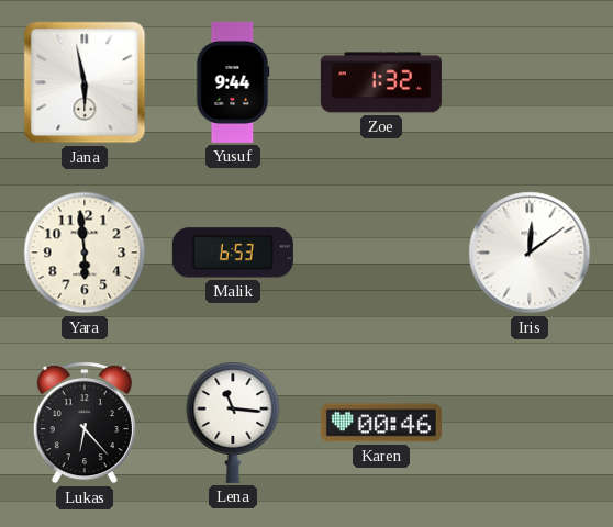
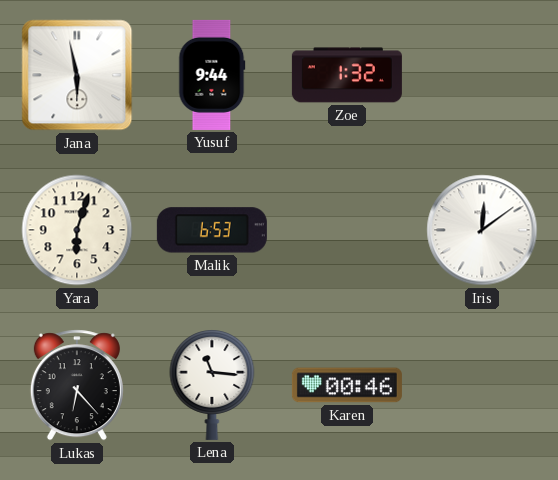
Yara: 5:59 -> 6:03
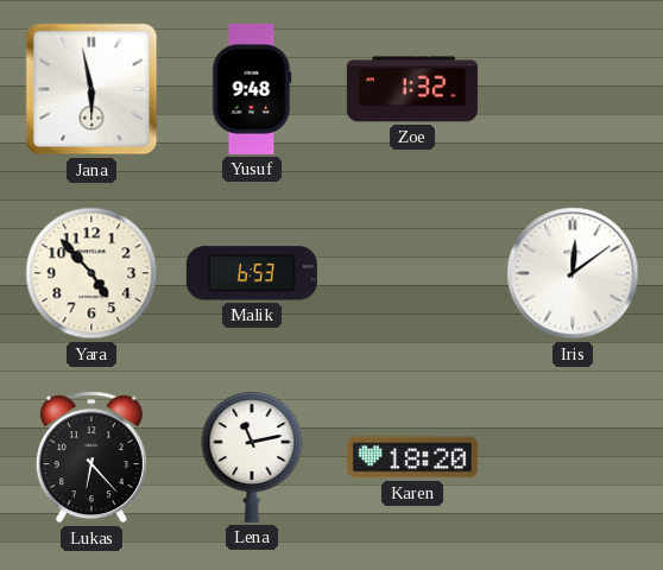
Yusuf: 9:44 -> 9:48
Yara: 6:03 -> 4:53
Lena: 11:16 -> 11:13
Karen: 00:46 -> 18:20
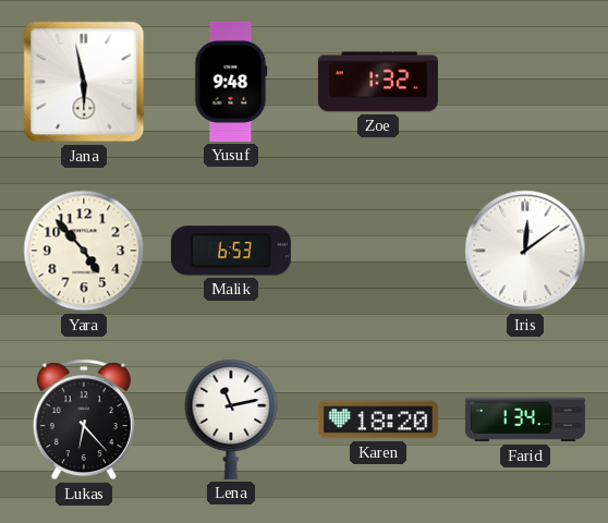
Farid: none -> 1:34
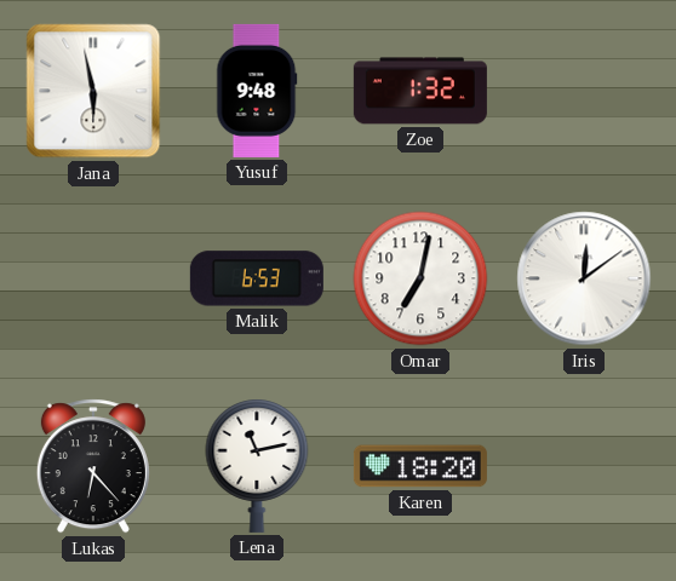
Yara: 4:53 -> none
Omar: none -> 7:02
Farid: 1:34 -> none
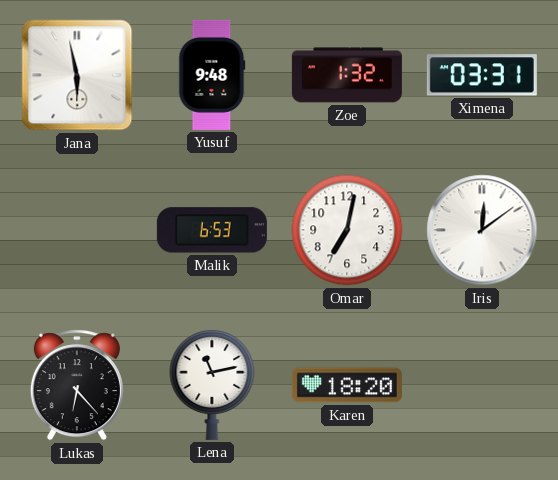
Ximena: none -> 03:31
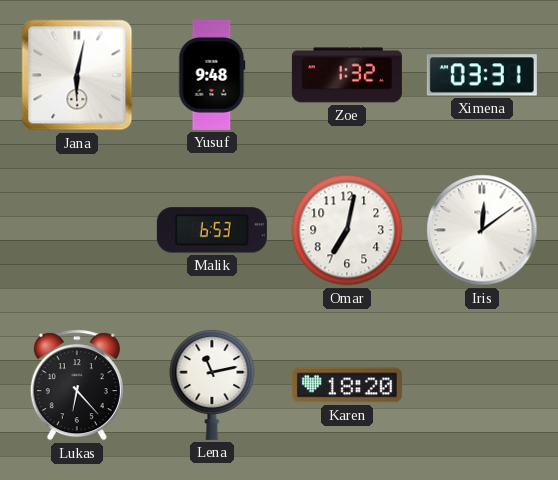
Jana: 5:58 -> 6:02
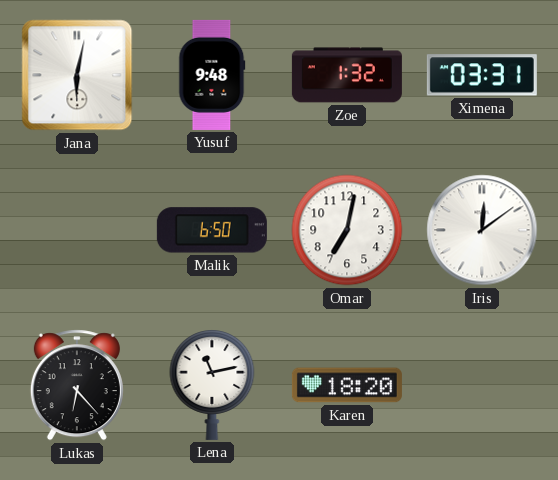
Malik: 6:53 -> 6:50
